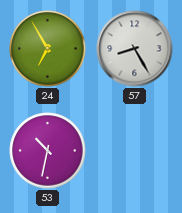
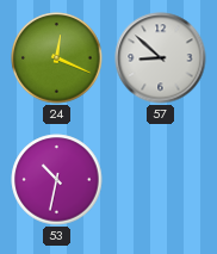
24: 6:55 -> 12:19
57: 8:25 -> 8:52
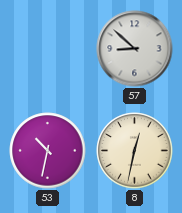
24: 12:19 -> none
8: none -> 12:32
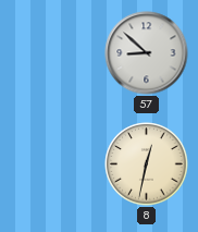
53: 10:32 -> none
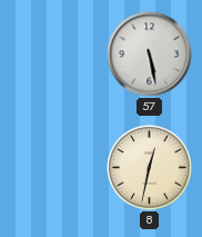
57: 8:52 -> 5:28
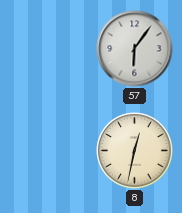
57: 5:28 -> 6:06
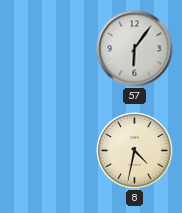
8: 12:32 -> 4:32
